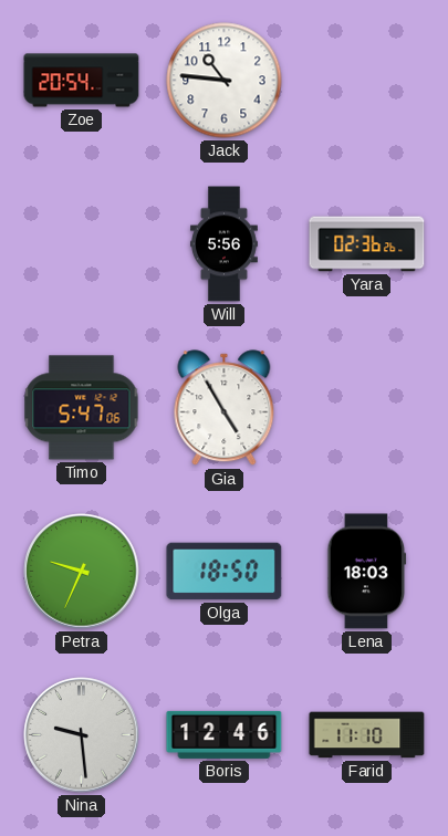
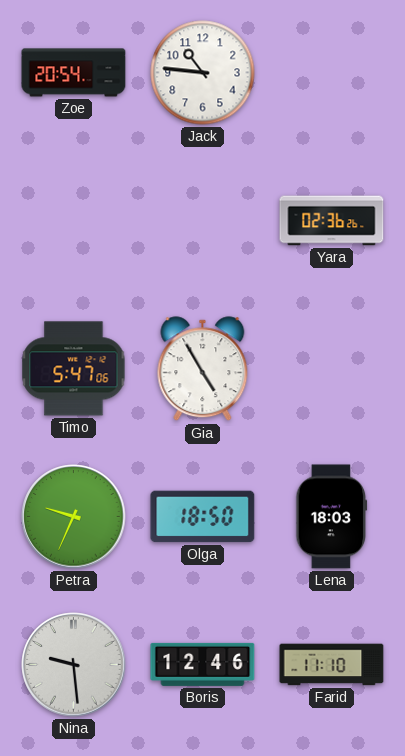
Will: 5:56 -> none
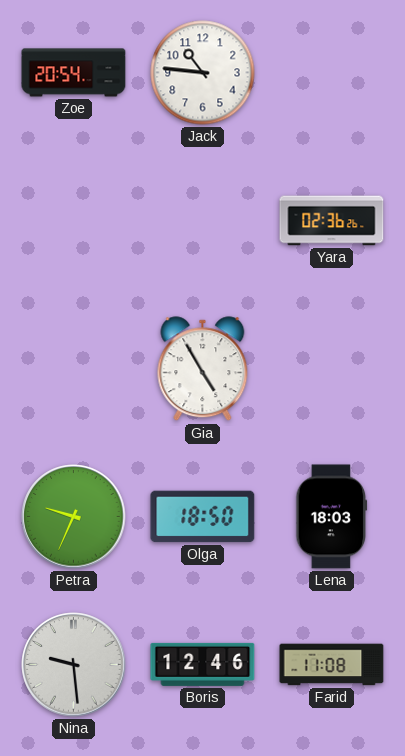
Timo: 5:47 -> none
Farid: 11:10 -> 11:08
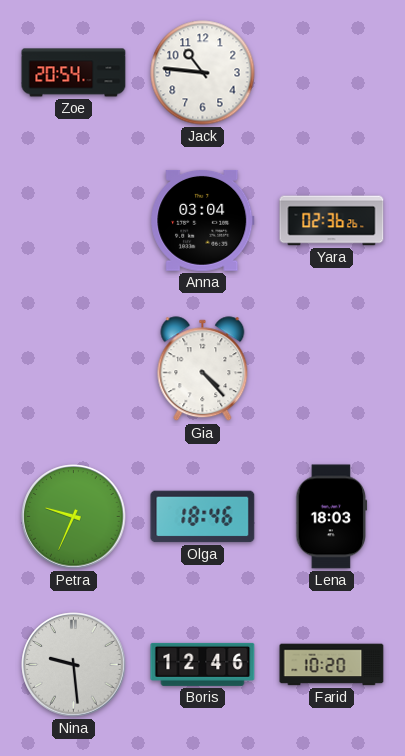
Anna: none -> 03:04
Gia: 4:55 -> 4:23
Olga: 18:50 -> 18:46
Farid: 11:08 -> 10:20
